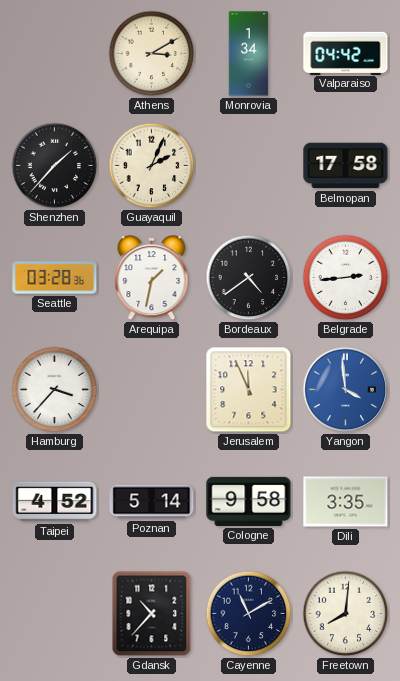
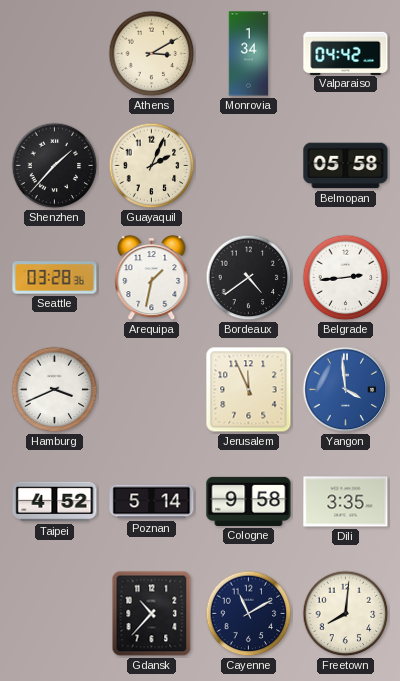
Belmopan: 17:58 -> 05:58
Hamburg: 3:37 -> 3:41
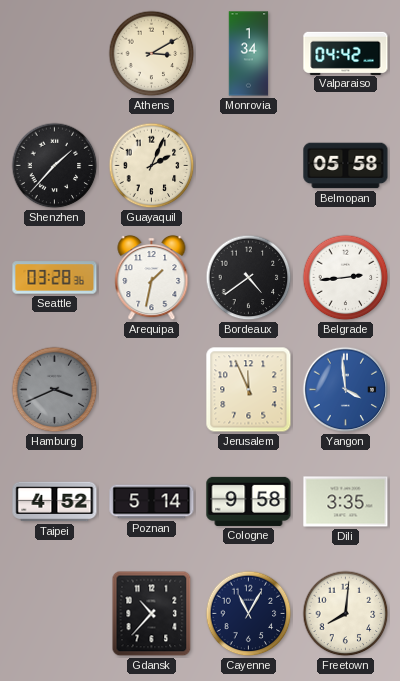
Hamburg dial: white -> grey
Cayenne: 11:10 -> 11:05
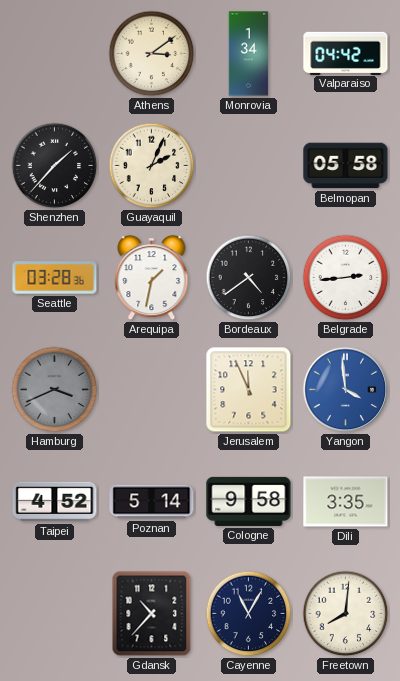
Athens: 3:10 -> 3:09
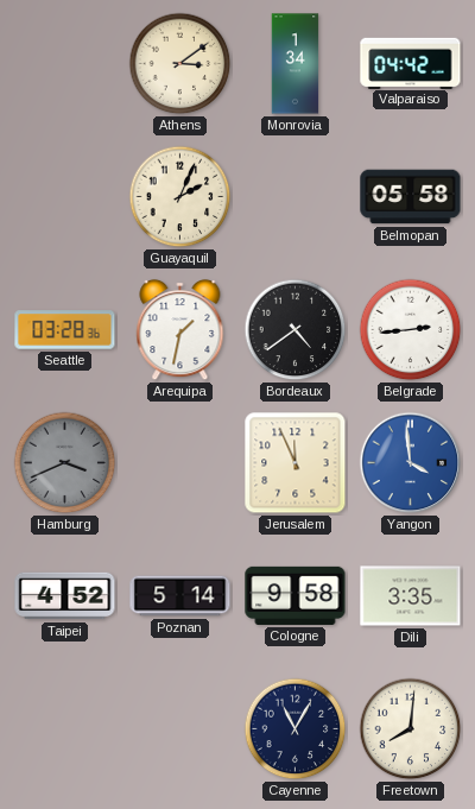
Shenzhen: 1:37 -> none
Gdansk: 10:37 -> none
